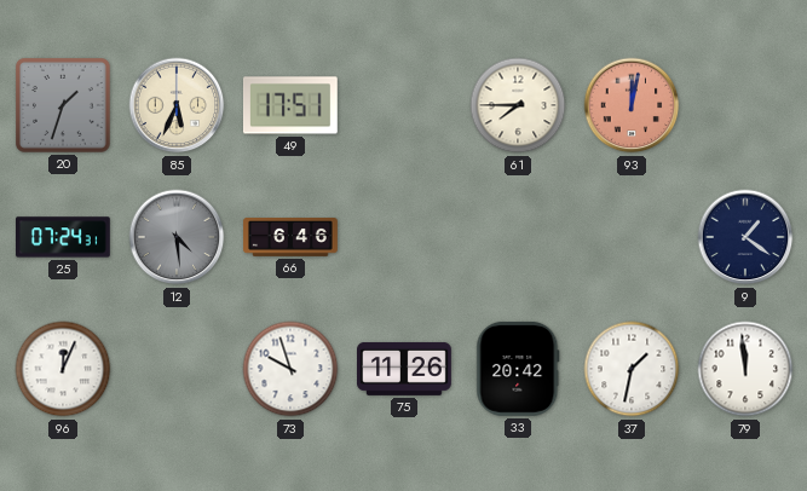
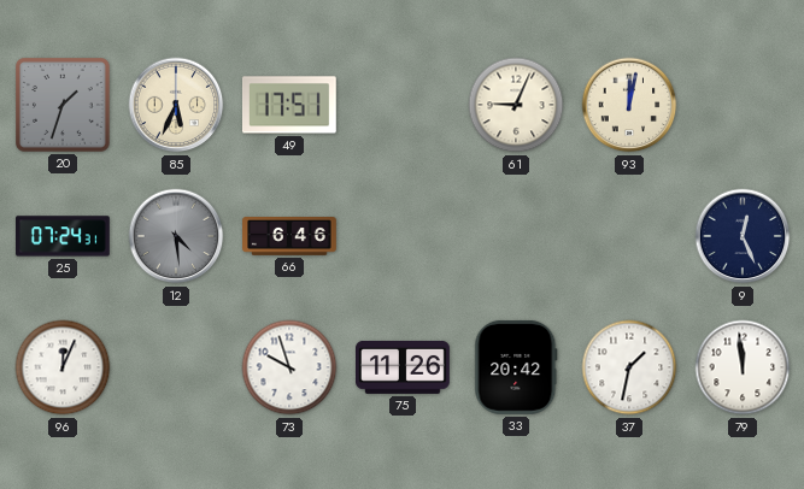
61: 7:45 -> 9:04
93 dial: salmon -> cream
9: 1:21 -> 12:26
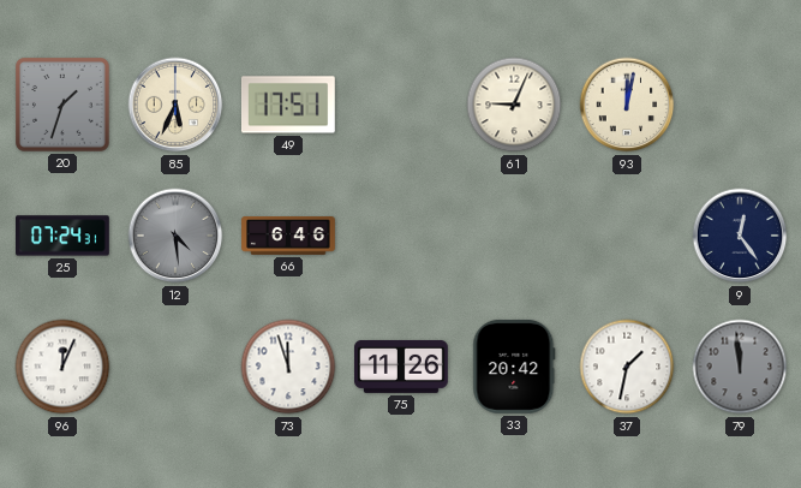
9: 12:26 -> 12:24
73: 9:57 -> 11:57
79 dial: white -> grey
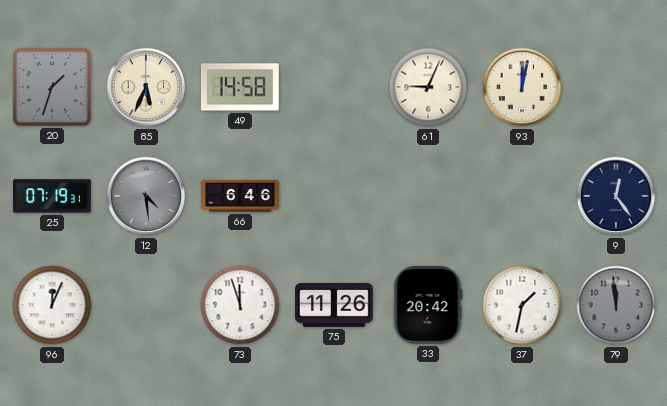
49: 17:51 -> 14:58
25: 07:24 -> 07:19
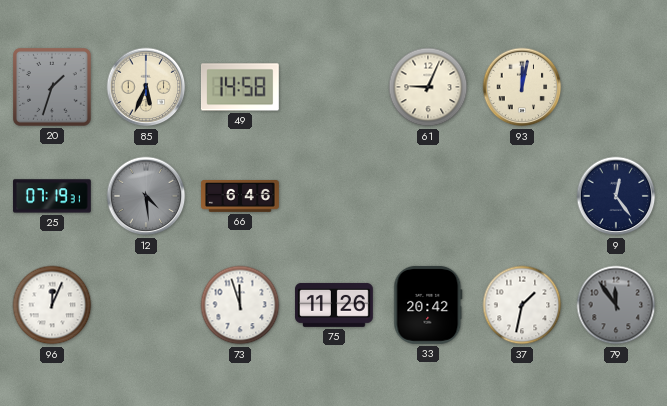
79: 11:59 -> 11:54
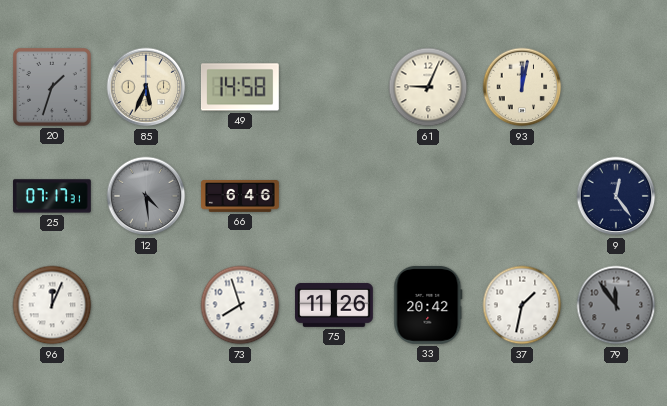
25: 07:19 -> 07:17
73: 11:57 -> 7:57
